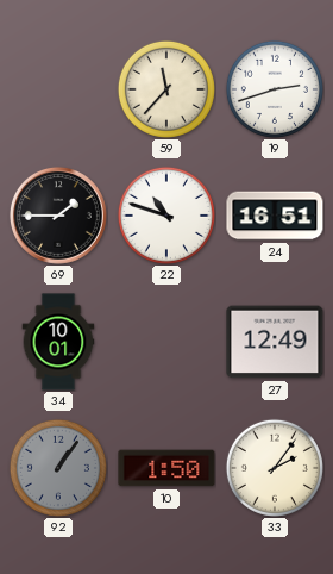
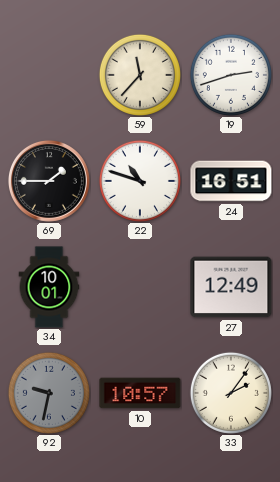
92: 1:06 -> 9:32
10: 1:50 -> 10:57
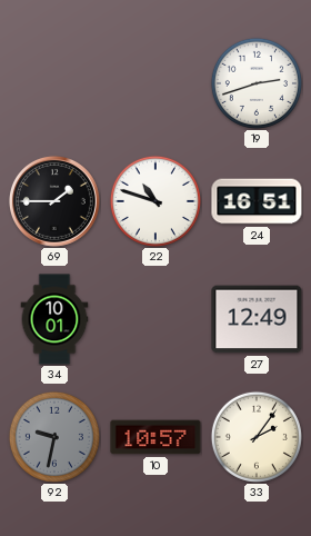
59: 11:37 -> none
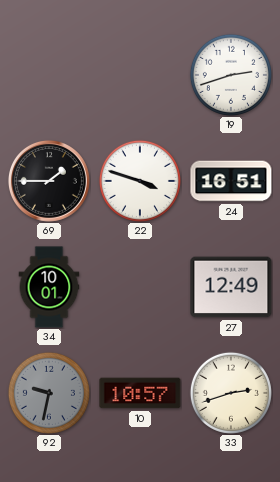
22: 10:48 -> 3:48
33: 2:06 -> 2:42
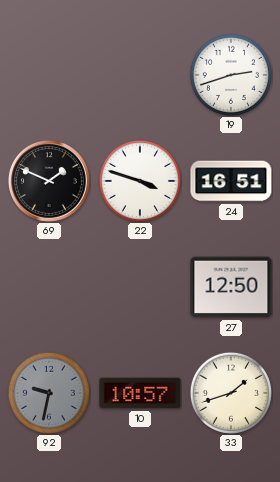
69: 1:45 -> 1:49
34: 10:01 -> none
27: 12:49 -> 12:50
33: 2:42 -> 1:42
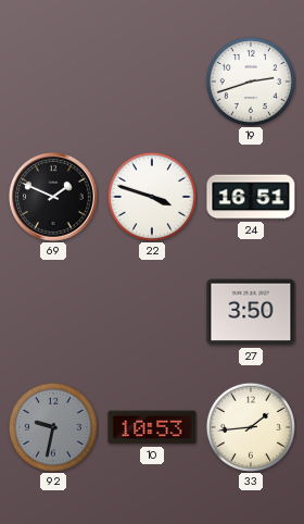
27: 12:50 -> 3:50
10: 10:57 -> 10:53
33: 1:42 -> 1:44
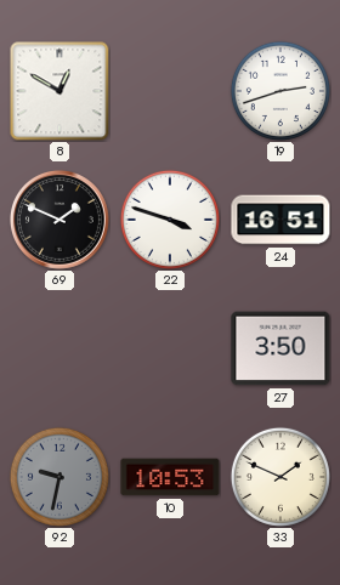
8: none -> 12:50
33: 1:44 -> 1:49
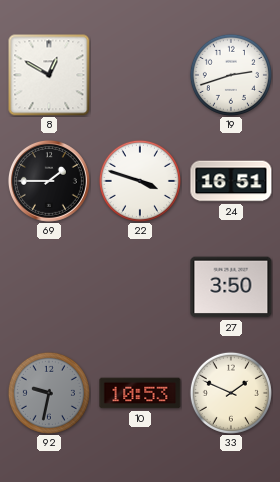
69: 1:49 -> 1:45
